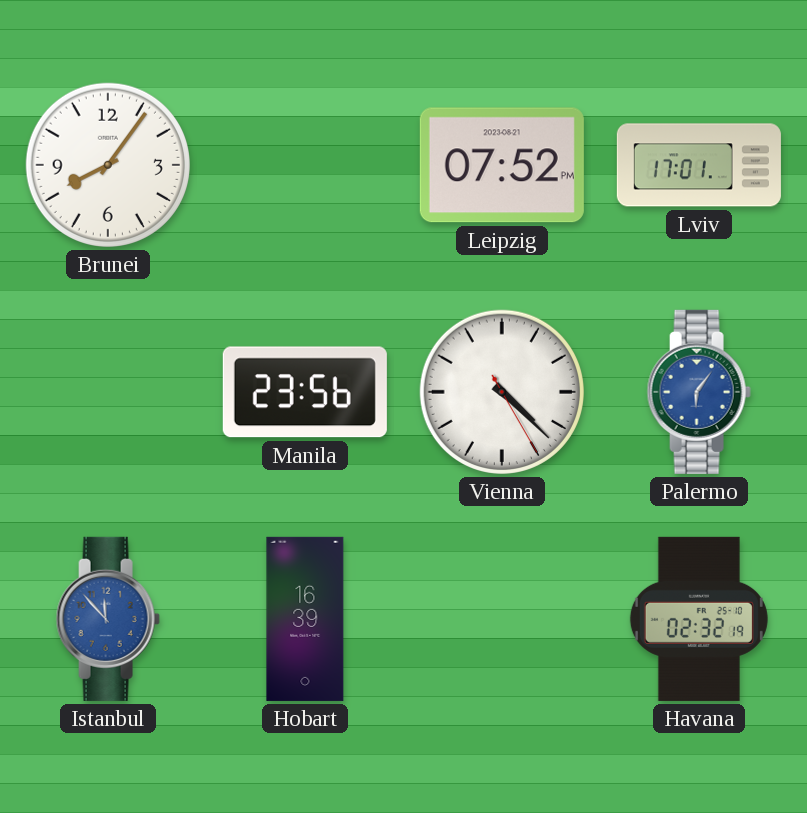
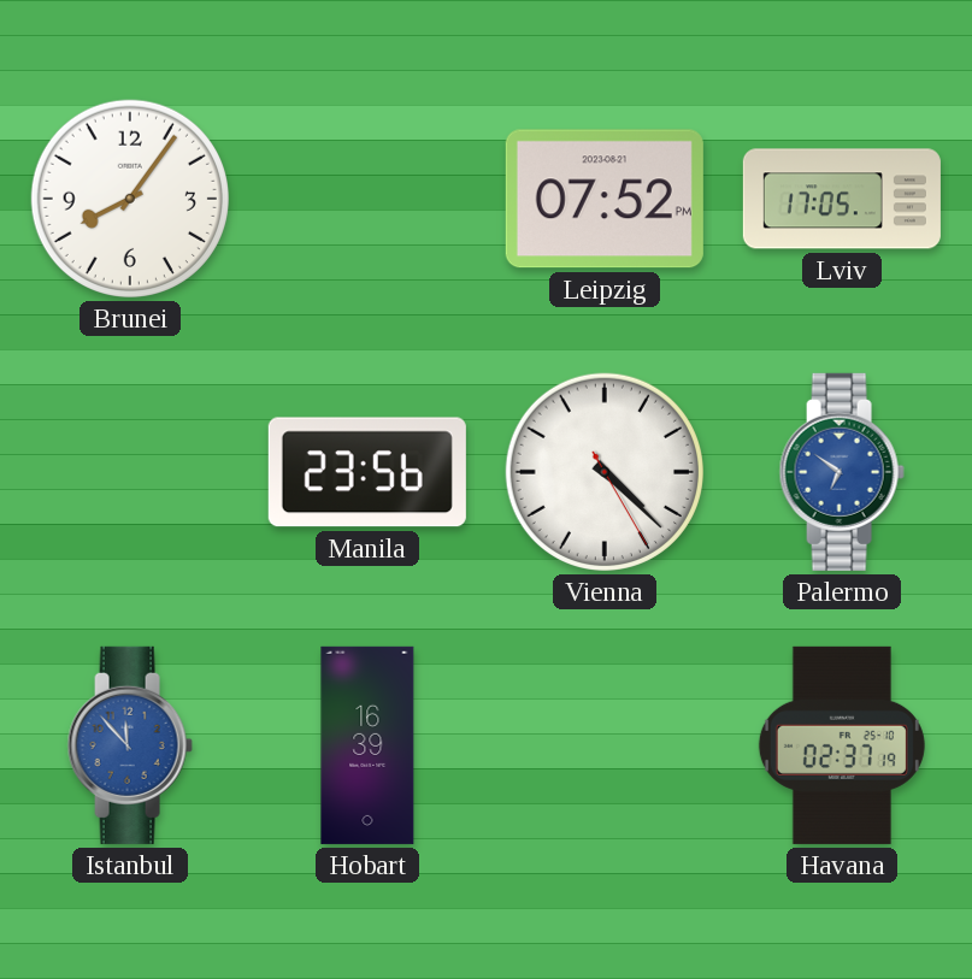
Lviv: 17:01 -> 17:05
Palermo: 6:06 -> 6:51
Havana: 02:32 -> 02:37
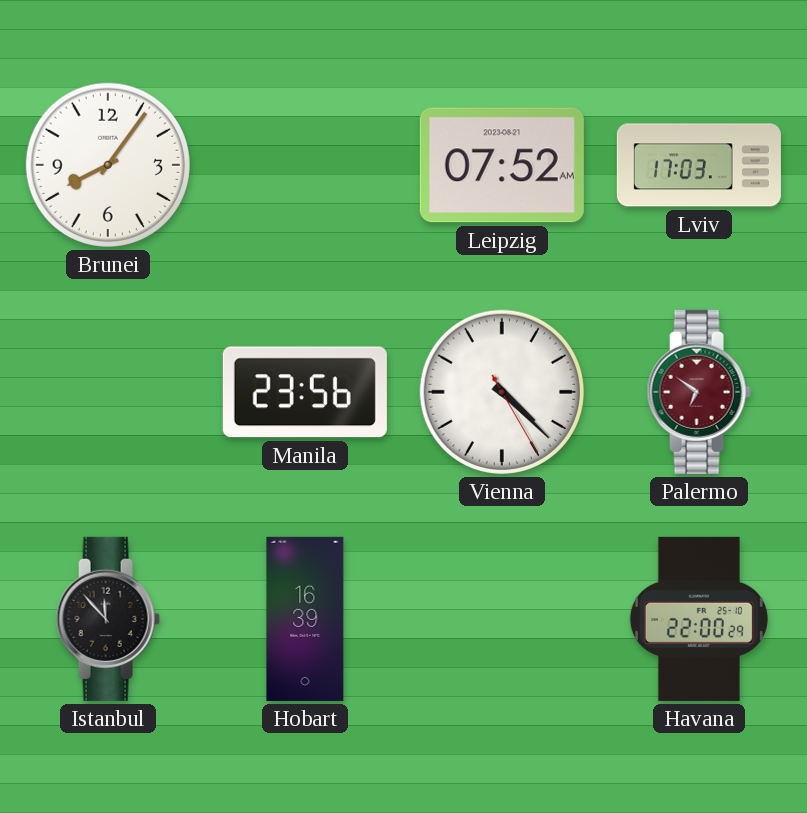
Leipzig: 07:52 PM -> 07:52 AM
Lviv: 17:05 -> 17:03
Palermo dial: blue -> burgundy
Istanbul dial: blue -> black
Havana: 02:37 -> 22:00
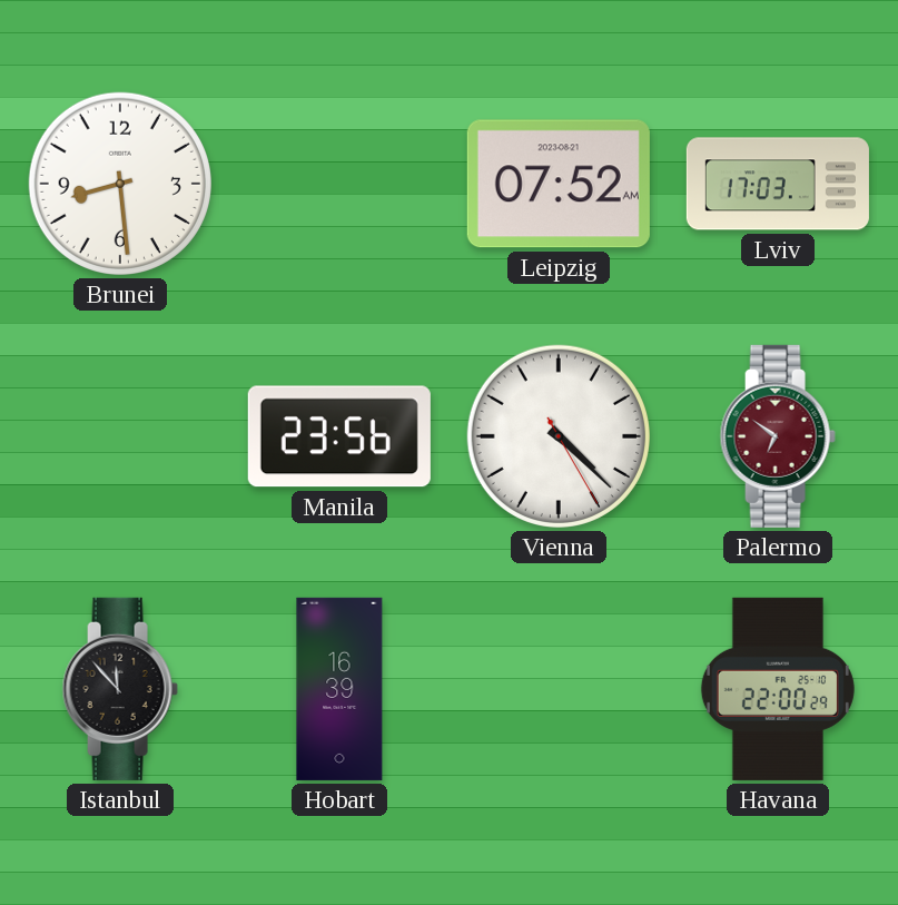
Brunei: 8:06 -> 8:29
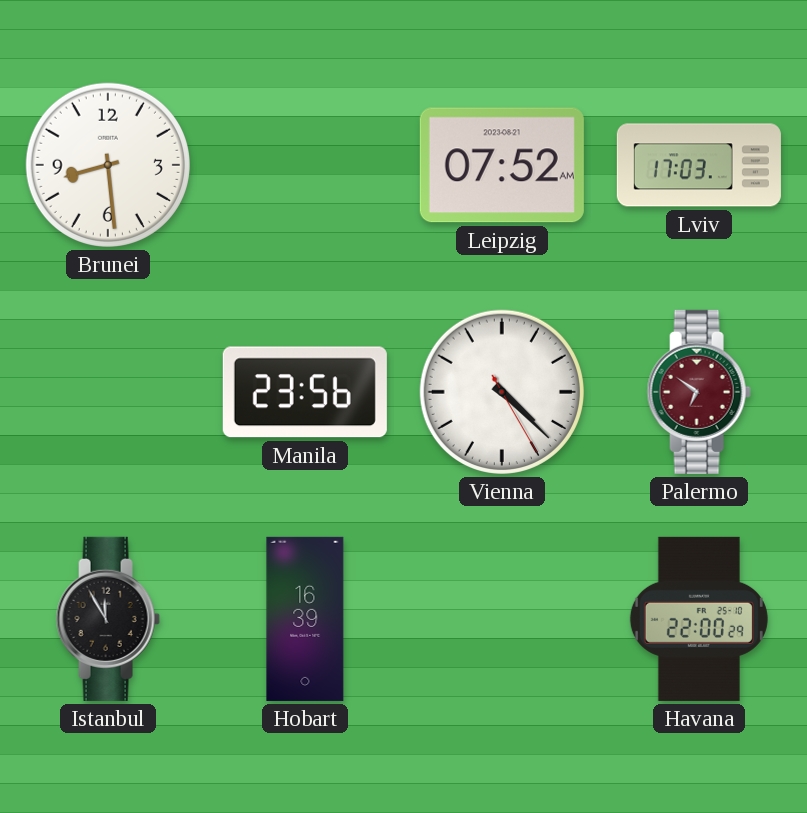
Istanbul: 11:53 -> 11:55
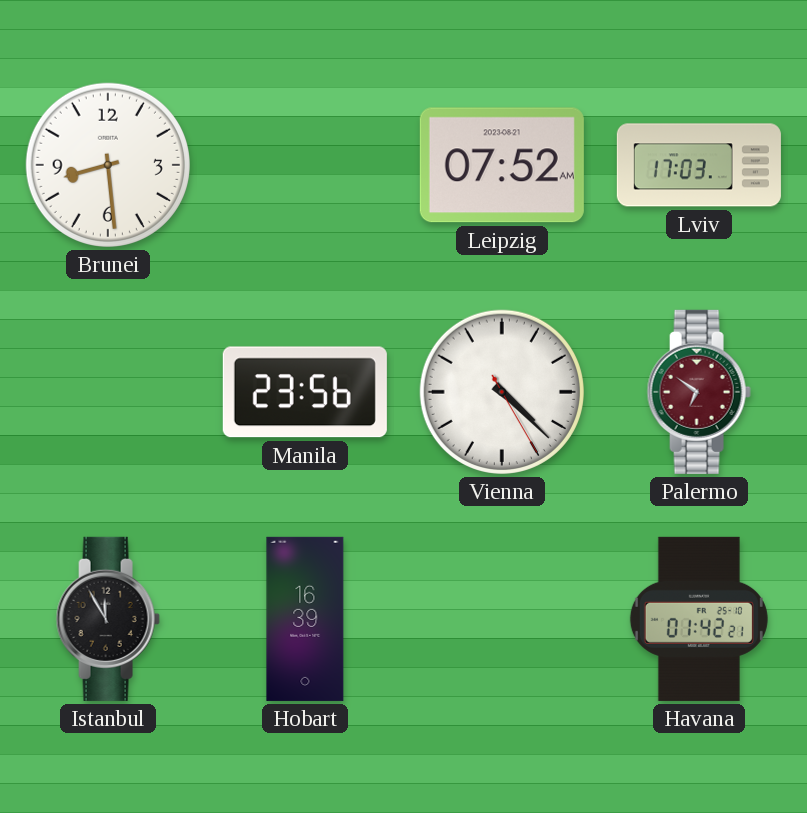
Havana: 22:00 -> 01:42
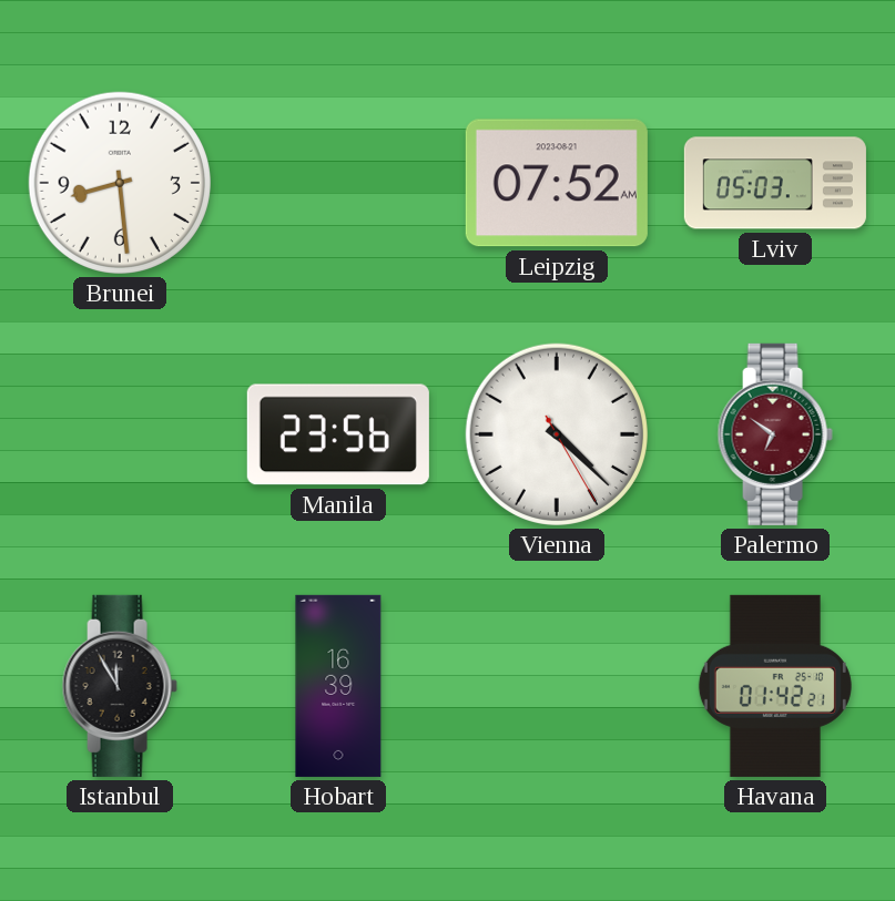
Lviv: 17:03 -> 05:03
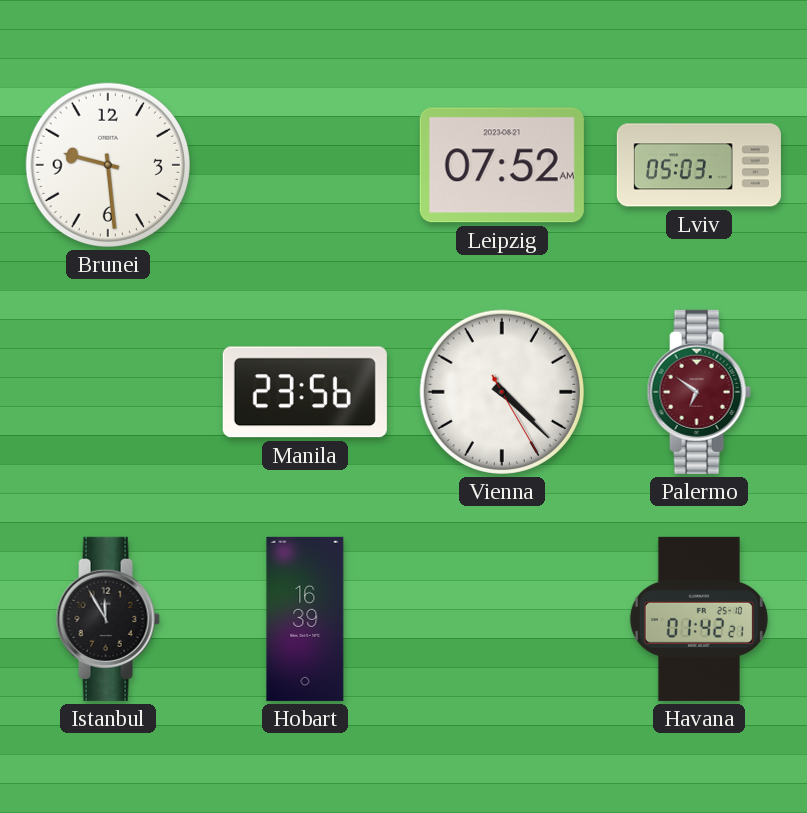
Brunei: 8:29 -> 9:29
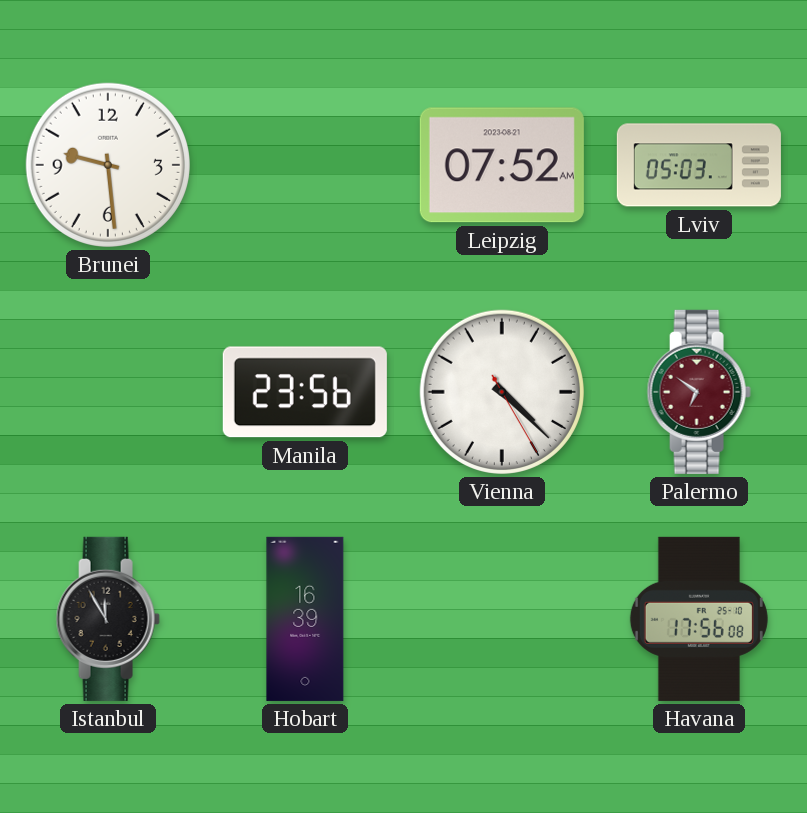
Havana: 01:42 -> 17:56
